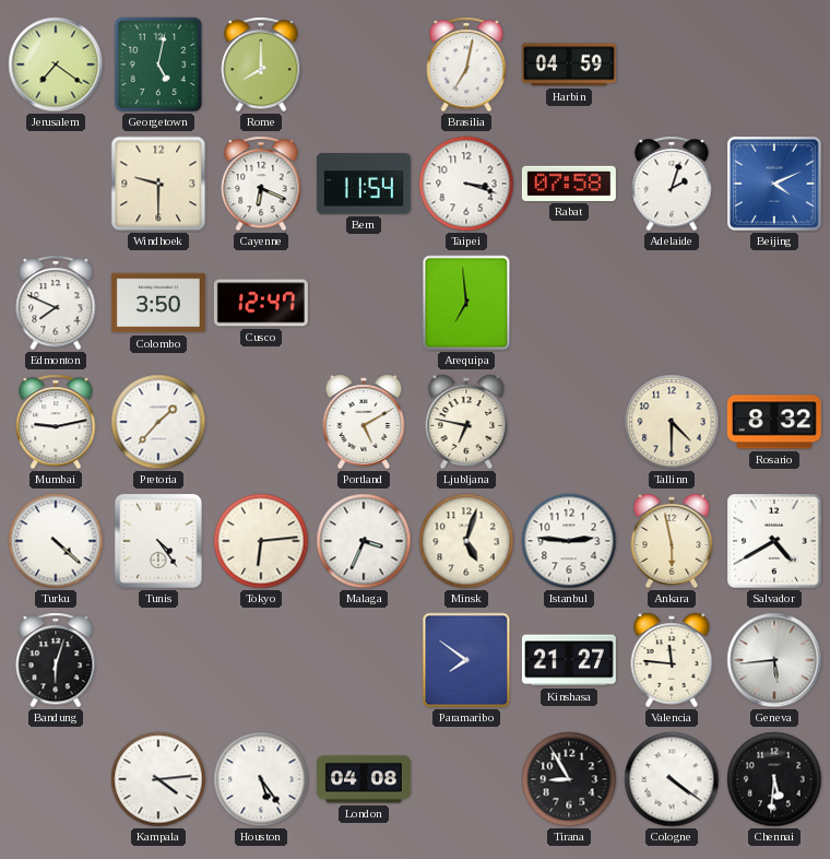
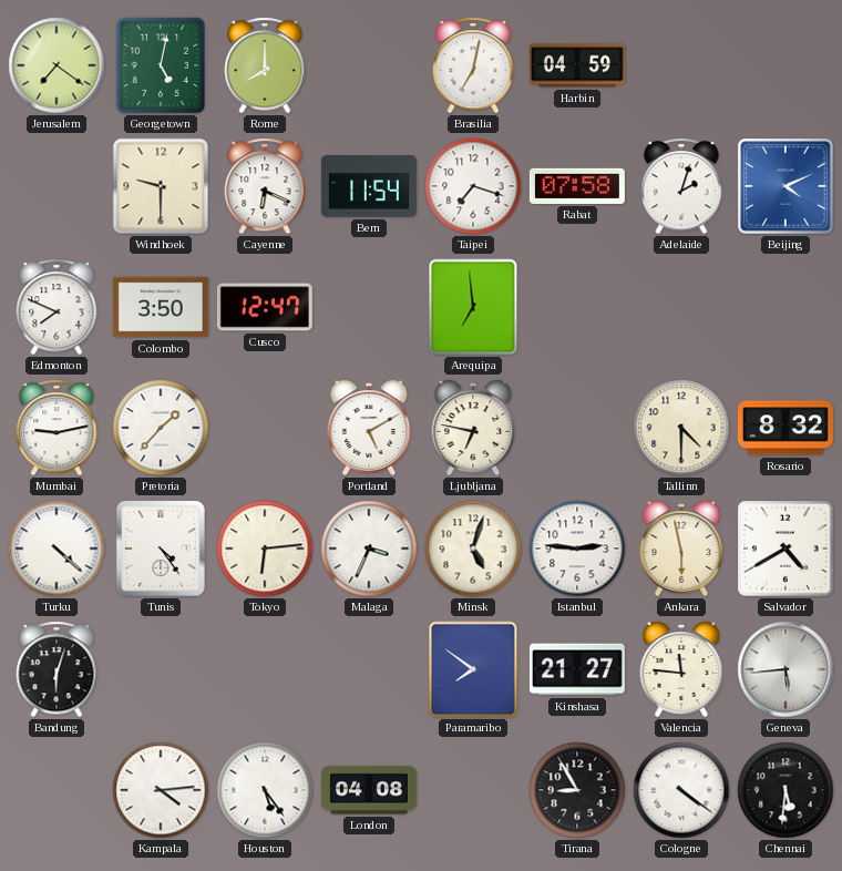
Taipei: 3:18 -> 7:18
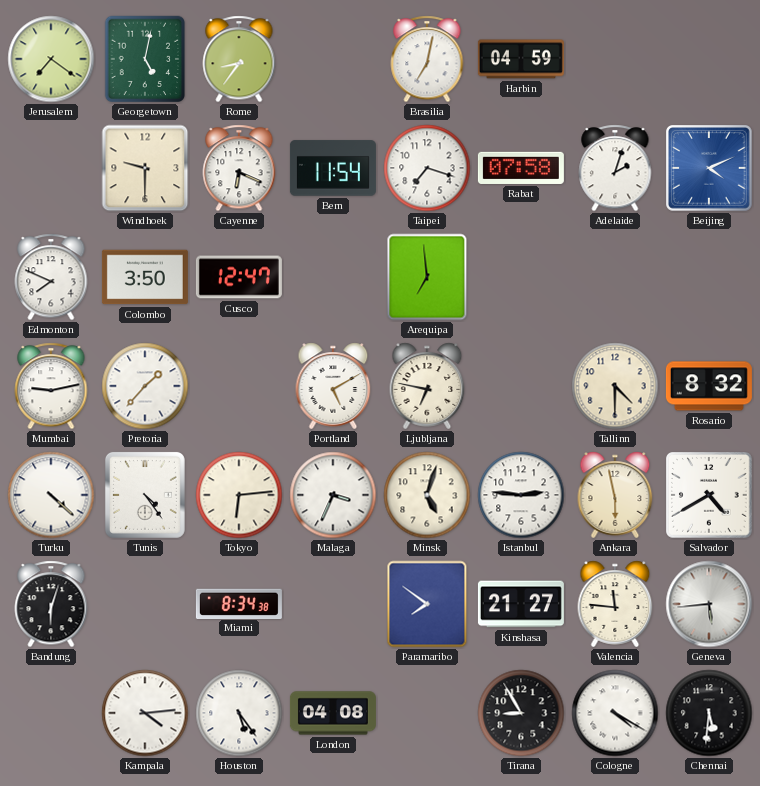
Rome: 8:00 -> 8:36
Miami: none -> 8:34
Cologne: 4:21 -> 4:20
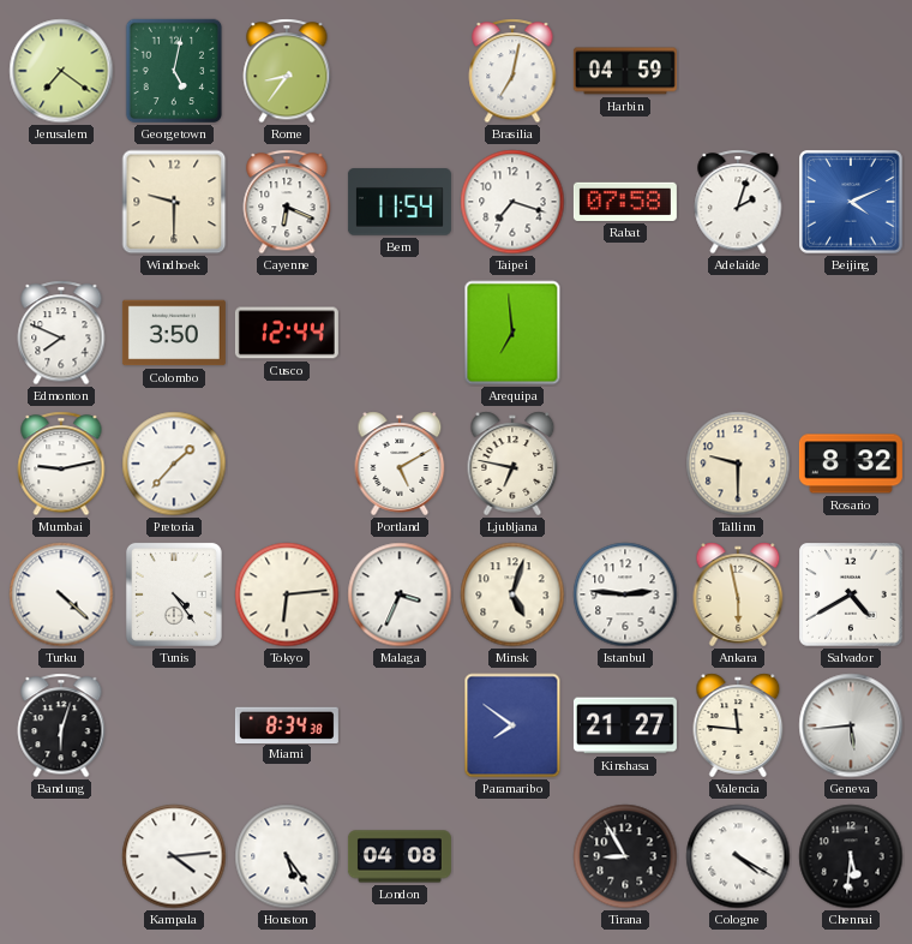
Cusco: 12:47 -> 12:44
Tallinn: 4:30 -> 9:30
